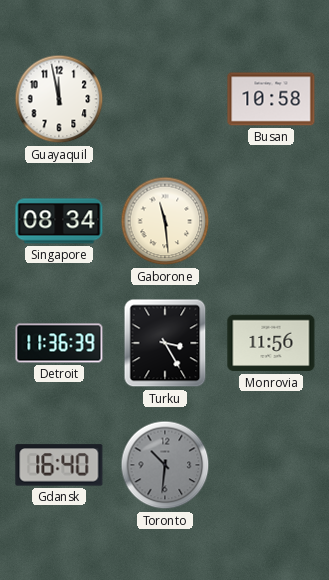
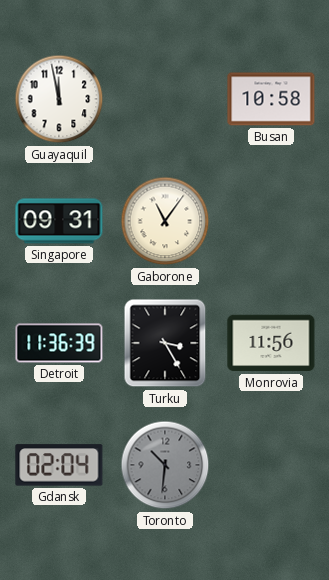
Singapore: 08:34 -> 09:31
Gaborone: 11:29 -> 11:06
Gdansk: 16:40 -> 02:04
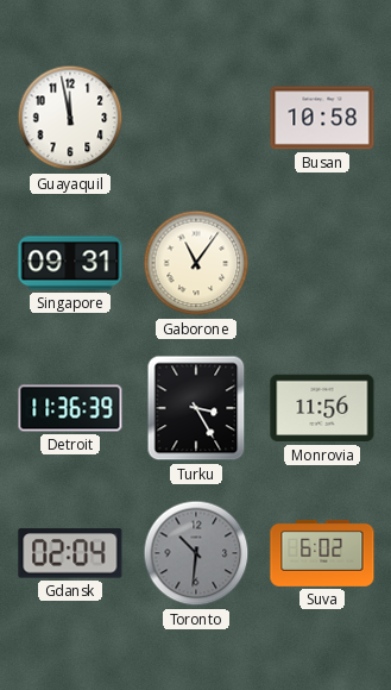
Suva: none -> 6:02
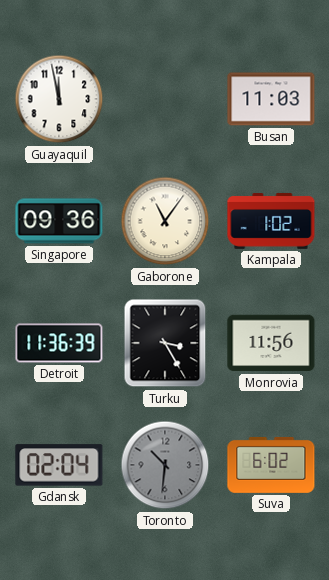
Busan: 10:58 -> 11:03
Singapore: 09:31 -> 09:36
Kampala: none -> 1:02
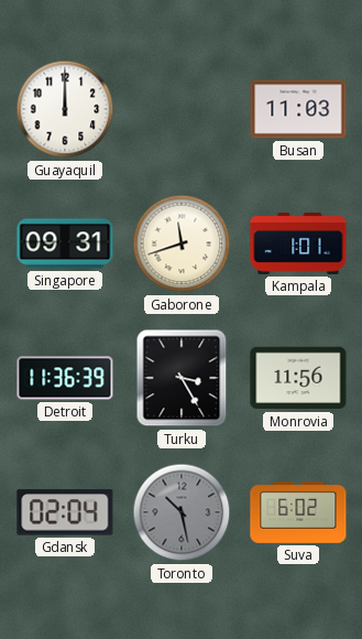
Guayaquil: 11:58 -> 12:00
Singapore: 09:36 -> 09:31
Gaborone: 11:06 -> 11:42
Kampala: 1:02 -> 1:01
Toronto: 10:31 -> 10:28
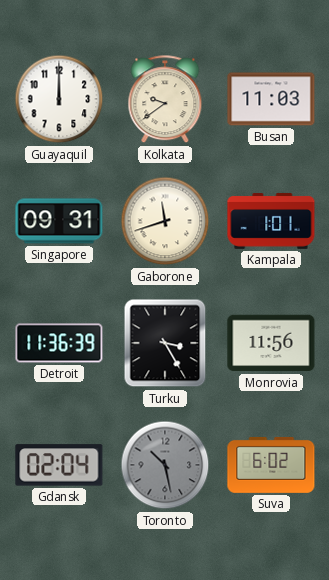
Kolkata: none -> 9:39
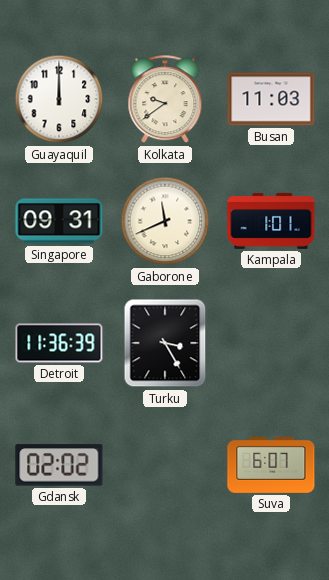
Gaborone: 11:42 -> 11:41
Monrovia: 11:56 -> none
Gdansk: 02:04 -> 02:02
Toronto: 10:28 -> none
Suva: 6:02 -> 6:07
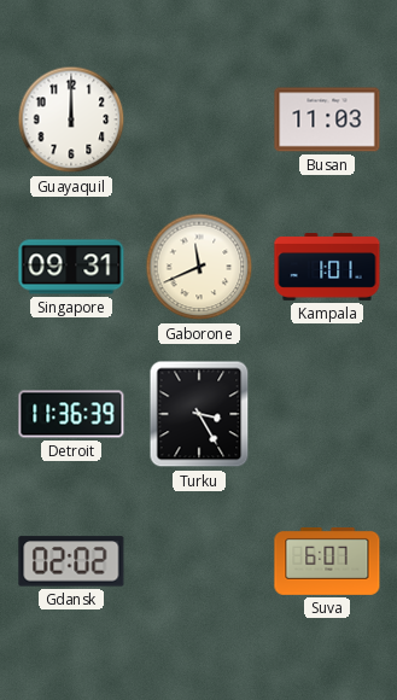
Kolkata: 9:39 -> none
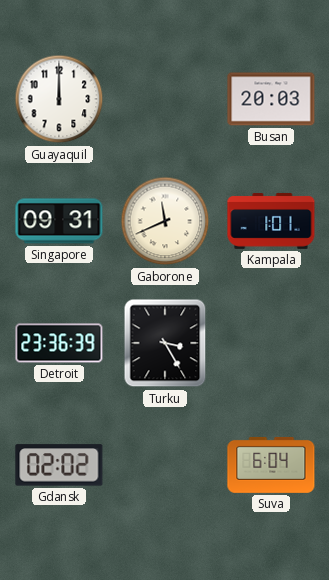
Busan: 11:03 -> 20:03
Detroit: 11:36 -> 23:36
Suva: 6:07 -> 6:04
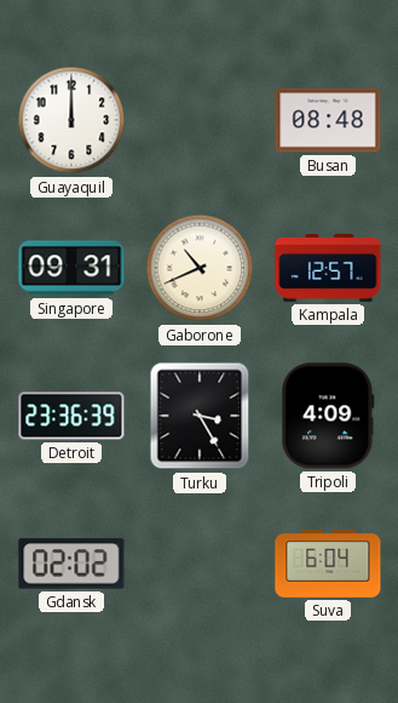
Busan: 20:03 -> 08:48
Gaborone: 11:41 -> 10:41
Kampala: 1:01 -> 12:57
Tripoli: none -> 4:09
